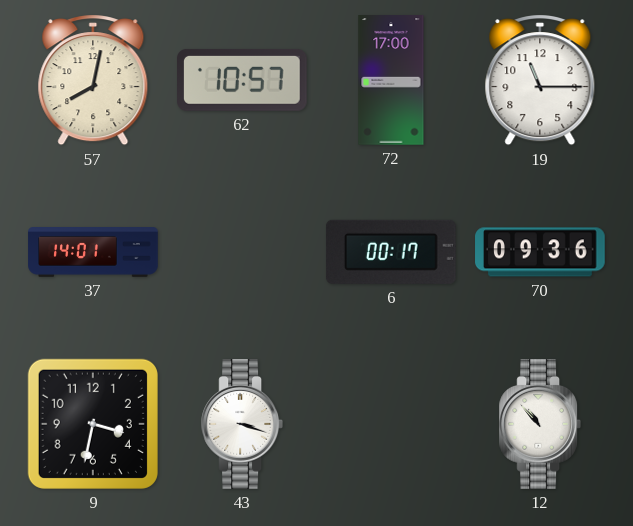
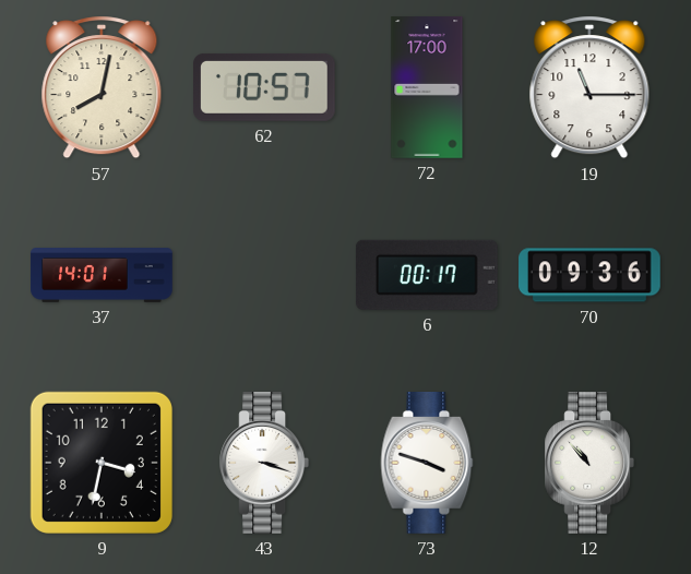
73: none -> 3:48
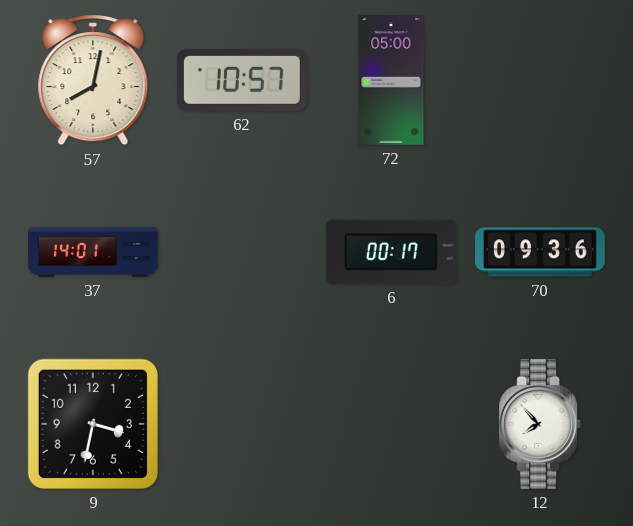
72: 17:00 -> 05:00
19: 11:15 -> none
43: 3:18 -> none
73: 3:48 -> none
12: 10:53 -> 7:53
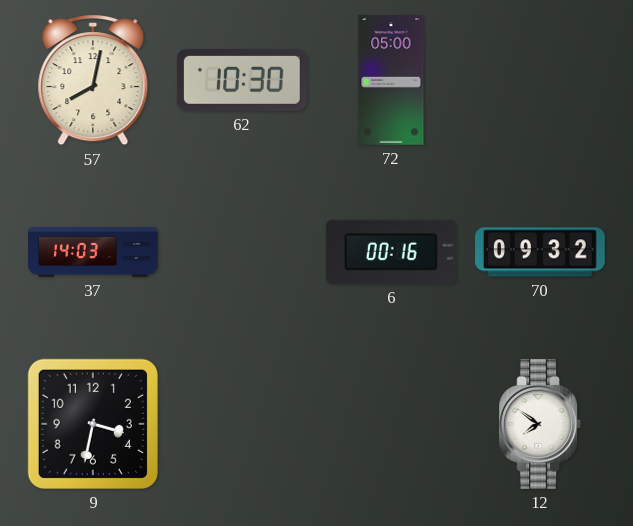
62: 10:57 -> 10:30
37: 14:01 -> 14:03
6: 00:17 -> 00:16
70: 09:36 -> 09:32
12: 7:53 -> 7:51
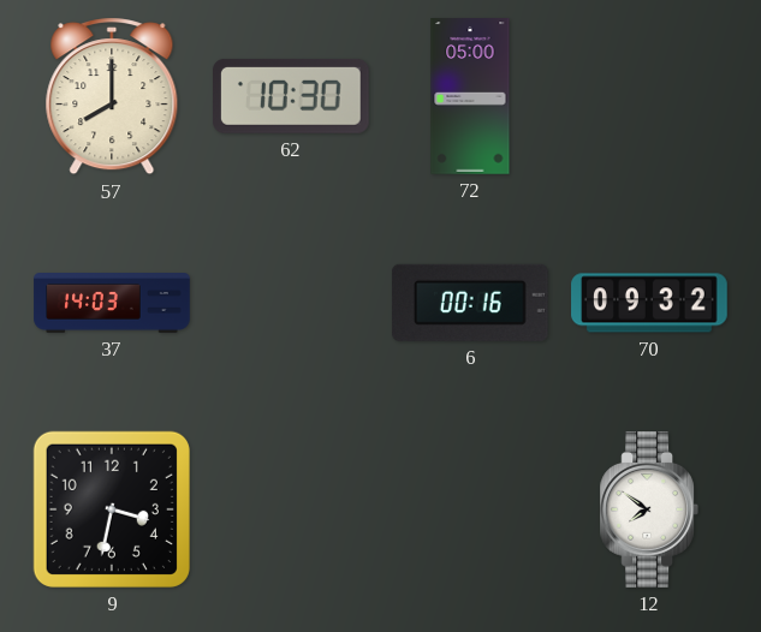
57: 8:02 -> 8:00
